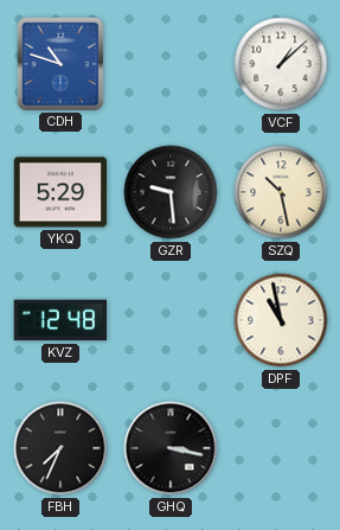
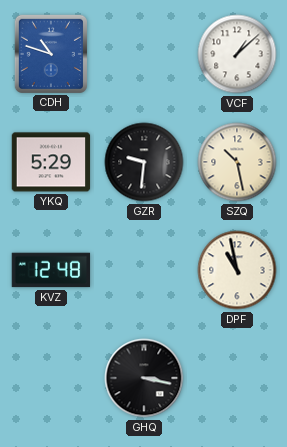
GZR: 9:29 -> 9:31
FBH: 7:34 -> none
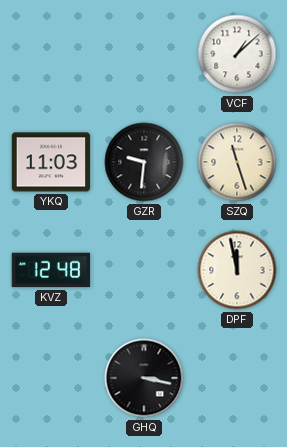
CDH: 10:48 -> none
YKQ: 5:29 -> 11:03
SZQ: 10:28 -> 11:27
DPF: 10:58 -> 11:58
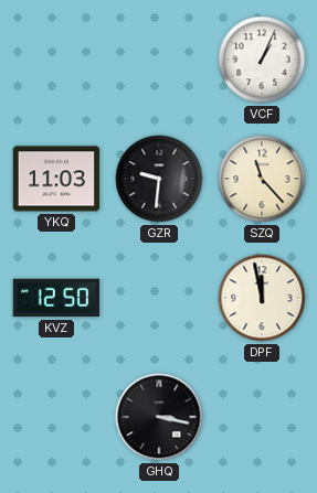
VCF: 1:08 -> 1:04
SZQ: 11:27 -> 11:23
KVZ: 12:48 -> 12:50
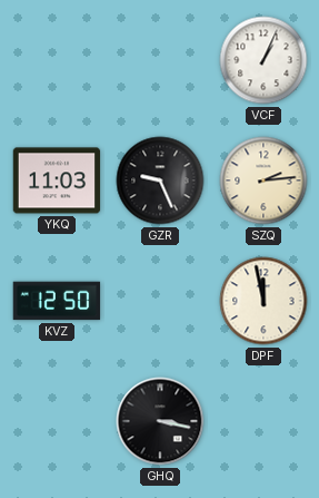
GZR: 9:31 -> 9:26
SZQ: 11:23 -> 2:14
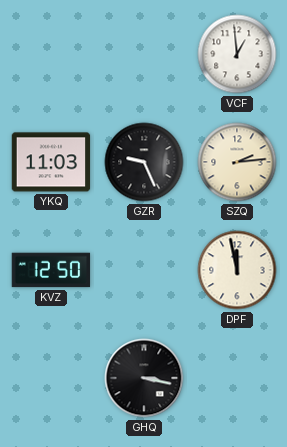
VCF: 1:04 -> 12:59
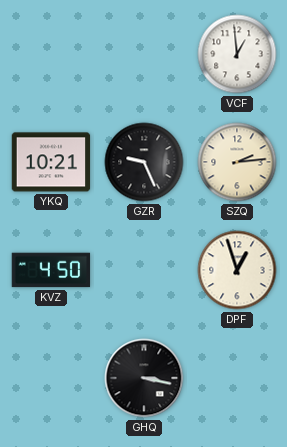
YKQ: 11:03 -> 10:21
KVZ: 12:50 -> 4:50
DPF: 11:58 -> 12:57
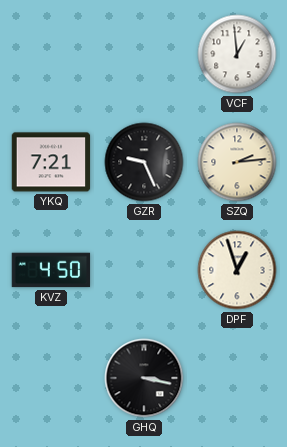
YKQ: 10:21 -> 7:21
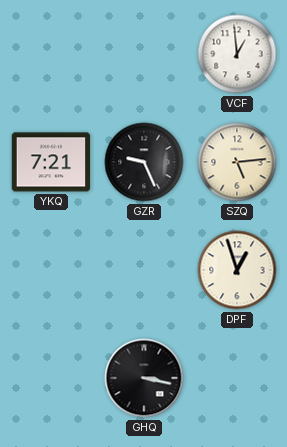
SZQ: 2:14 -> 5:14
KVZ: 4:50 -> none
